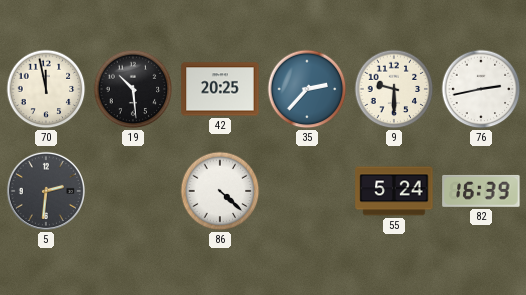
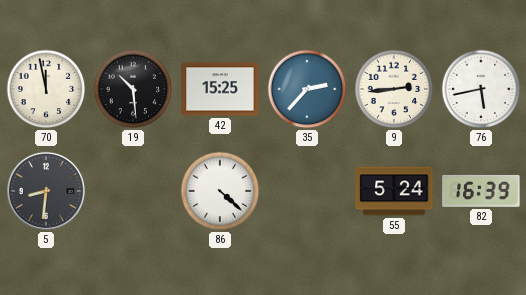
42: 20:25 -> 15:25
9: 9:30 -> 2:44
76: 2:43 -> 5:43
5: 2:31 -> 8:31
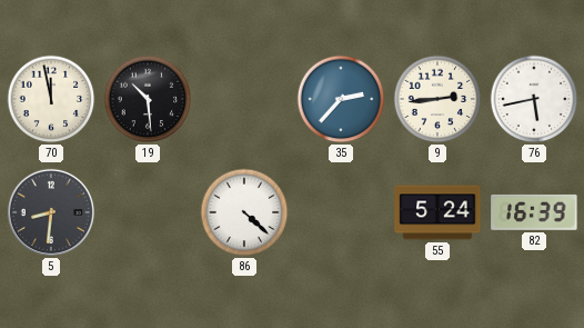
42: 15:25 -> none
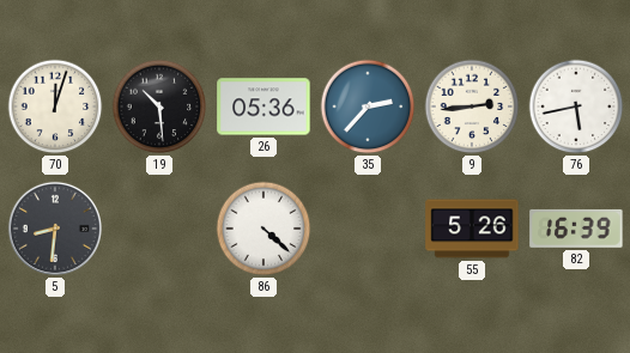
70: 11:58 -> 12:03
26: none -> 05:36
55: 5:24 -> 5:26
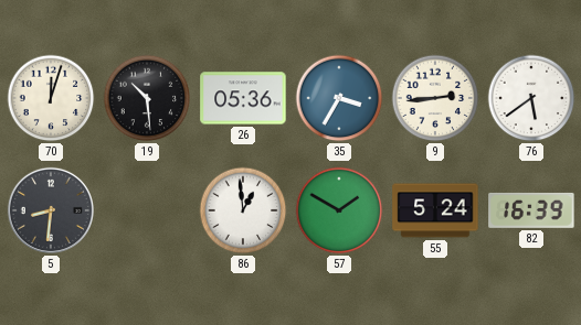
35: 2:37 -> 3:35
76: 5:43 -> 5:39
86: 4:22 -> 12:59
57: none -> 1:50
55: 5:26 -> 5:24
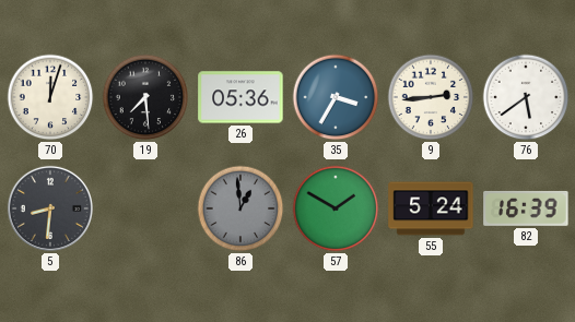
19: 10:29 -> 7:29
86 dial: white -> grey
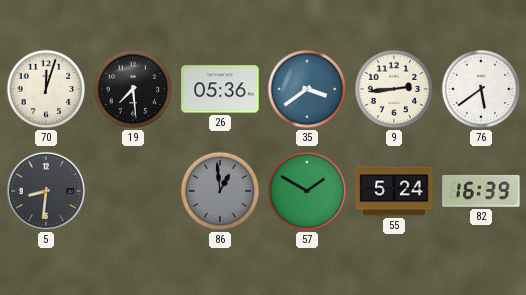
35: 3:35 -> 3:39
